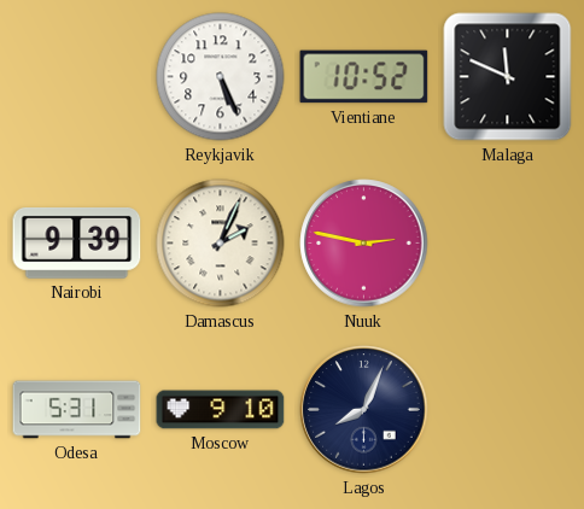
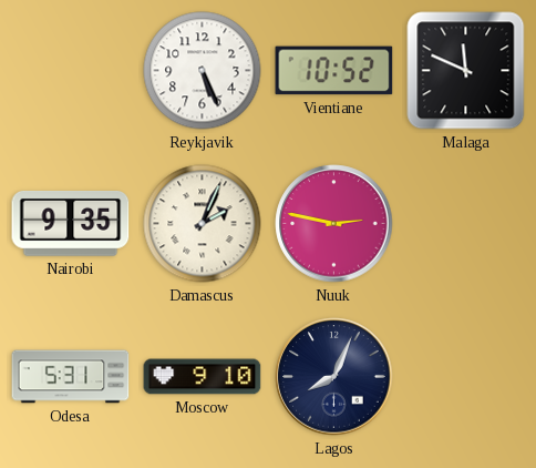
Nairobi: 9:39 -> 9:35
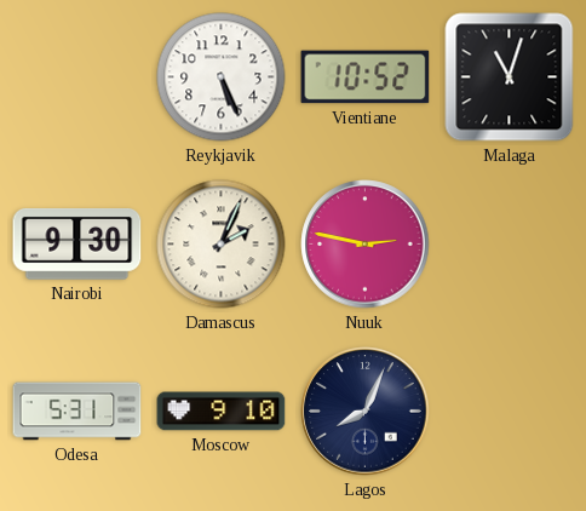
Malaga: 11:49 -> 11:03
Nairobi: 9:35 -> 9:30
